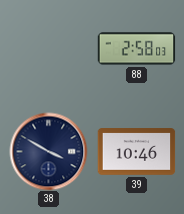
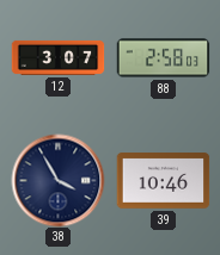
12: none -> 3:07
38: 3:50 -> 3:55
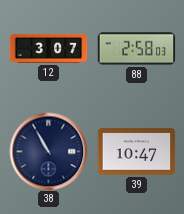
38: 3:55 -> 10:55
39: 10:46 -> 10:47
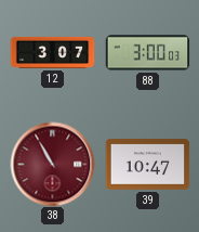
88: 2:58 -> 3:00
38 dial: navy -> burgundy
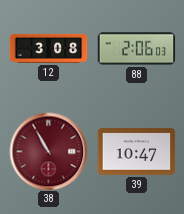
12: 3:07 -> 3:08
88: 3:00 -> 2:06
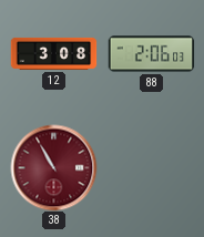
39: 10:47 -> none
